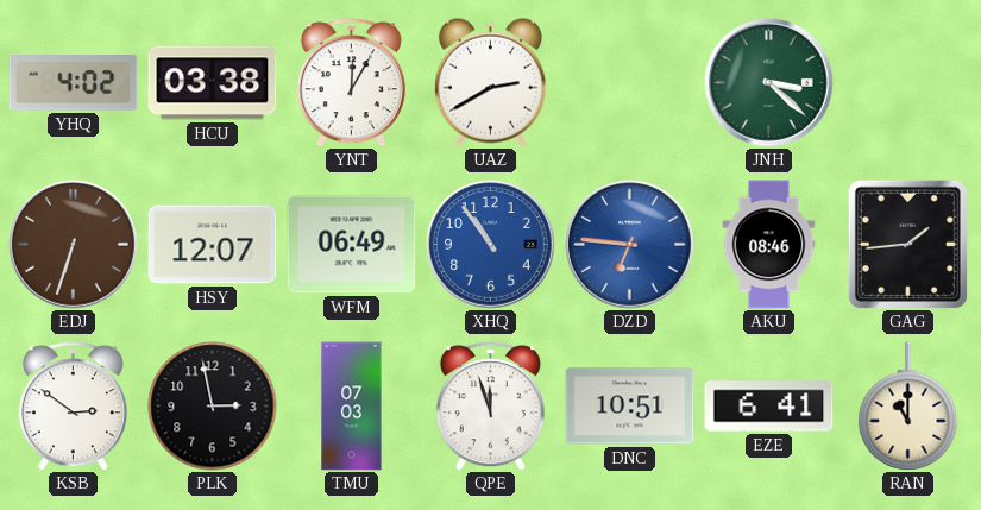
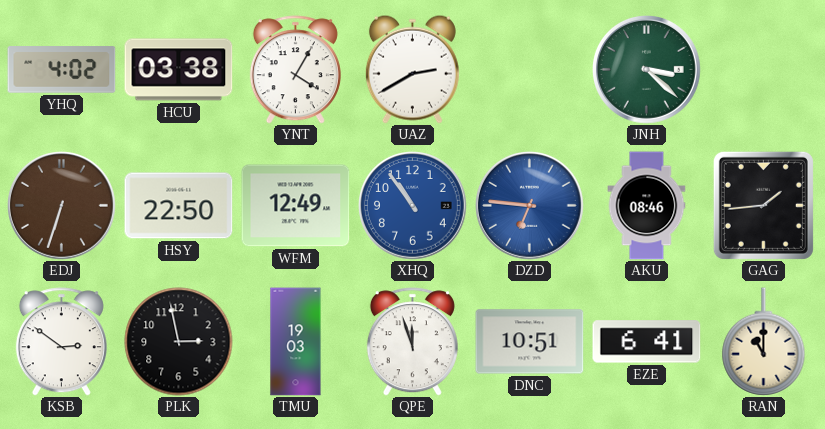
YNT: 12:05 -> 4:05
HSY: 12:07 -> 22:50
WFM: 06:49 -> 12:49
TMU: 07:03 -> 19:03
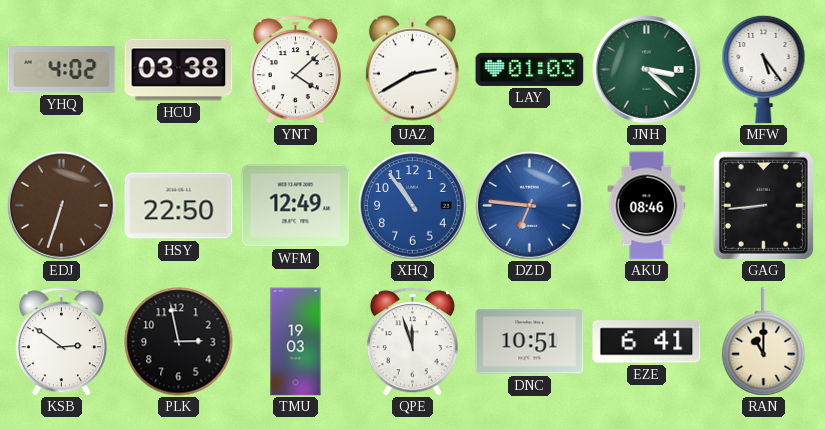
YNT: 4:05 -> 4:08
LAY: none -> 01:03
MFW: none -> 5:24
GAG: 1:44 -> 8:44
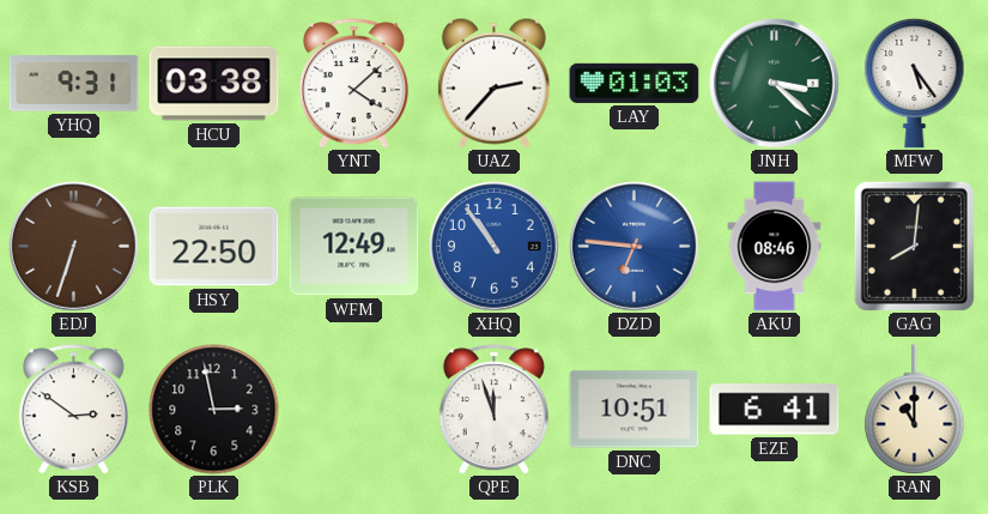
YHQ: 4:02 -> 9:31
UAZ: 2:40 -> 2:37
GAG: 8:44 -> 8:01
TMU: 19:03 -> none
